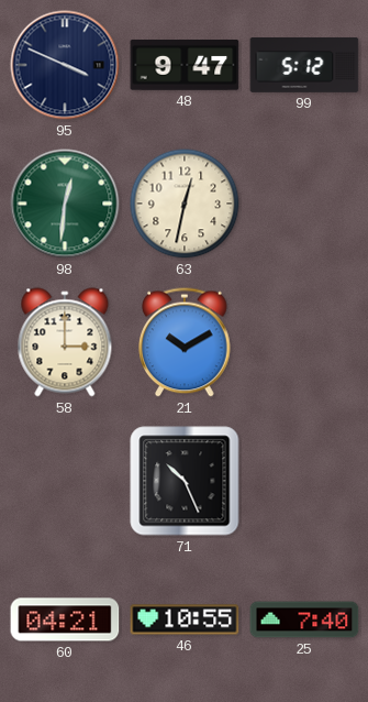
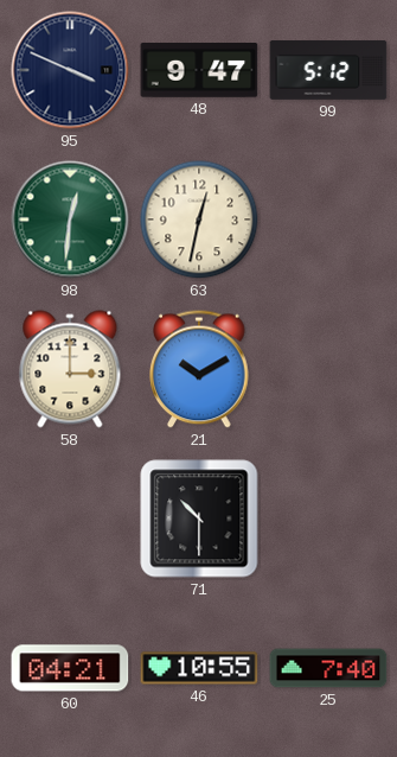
71: 10:26 -> 10:30
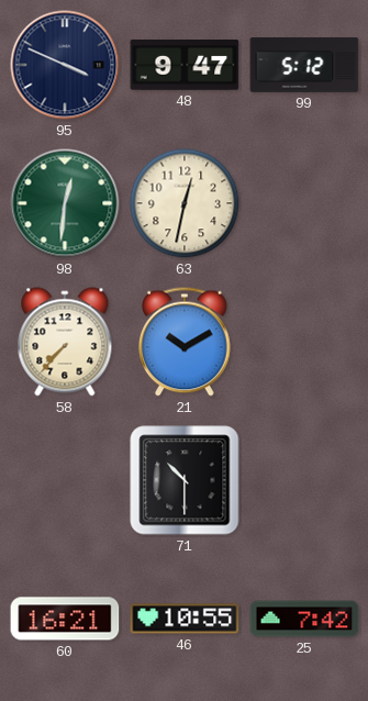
58: 3:00 -> 7:37
60: 04:21 -> 16:21
25: 7:40 -> 7:42
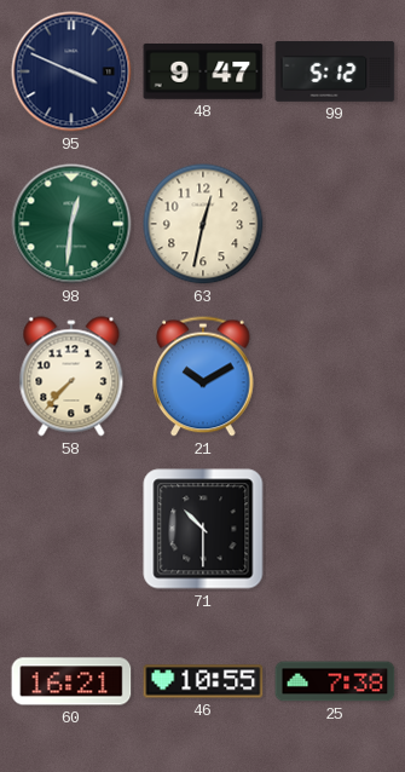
25: 7:42 -> 7:38
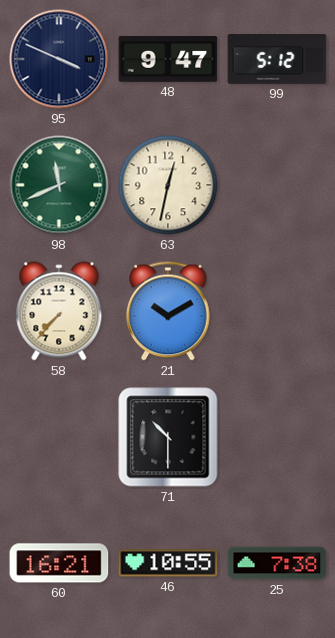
98: 12:31 -> 11:41
